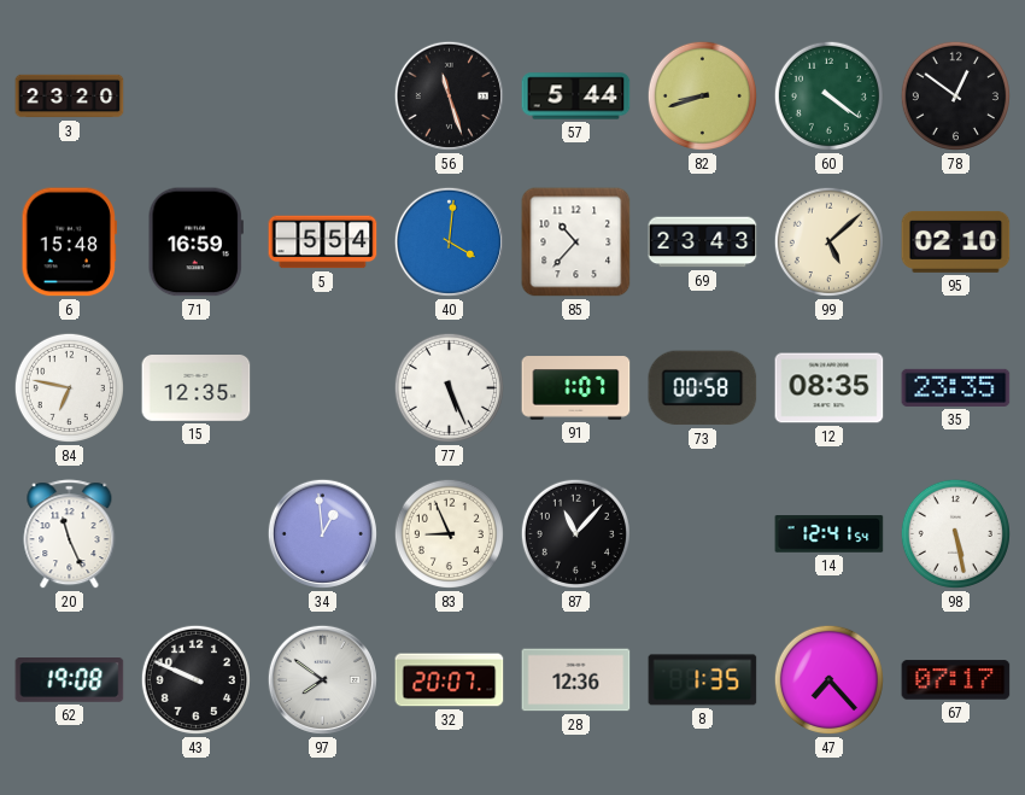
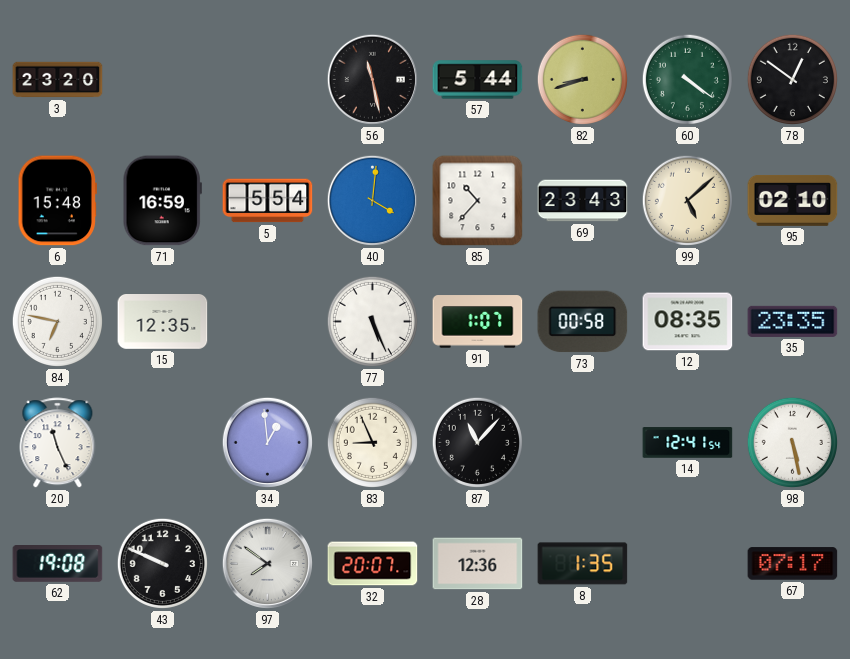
56: 11:27 -> 11:28
47: 7:23 -> none
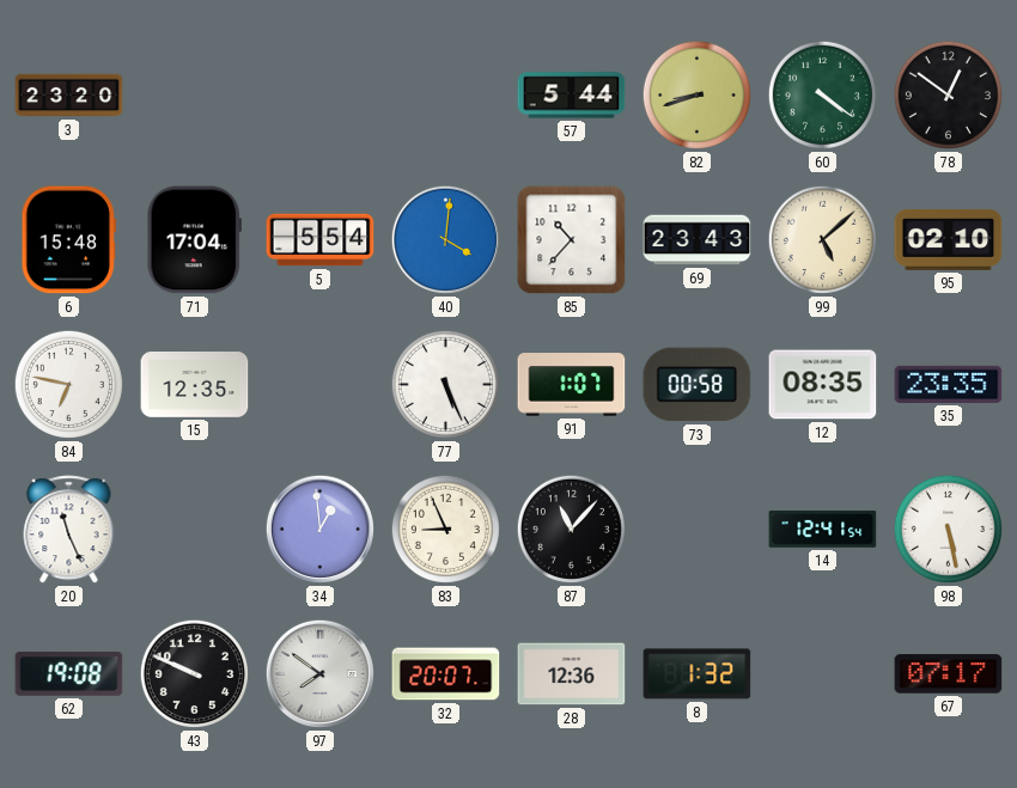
56: 11:28 -> none
71: 16:59 -> 17:04
8: 1:35 -> 1:32
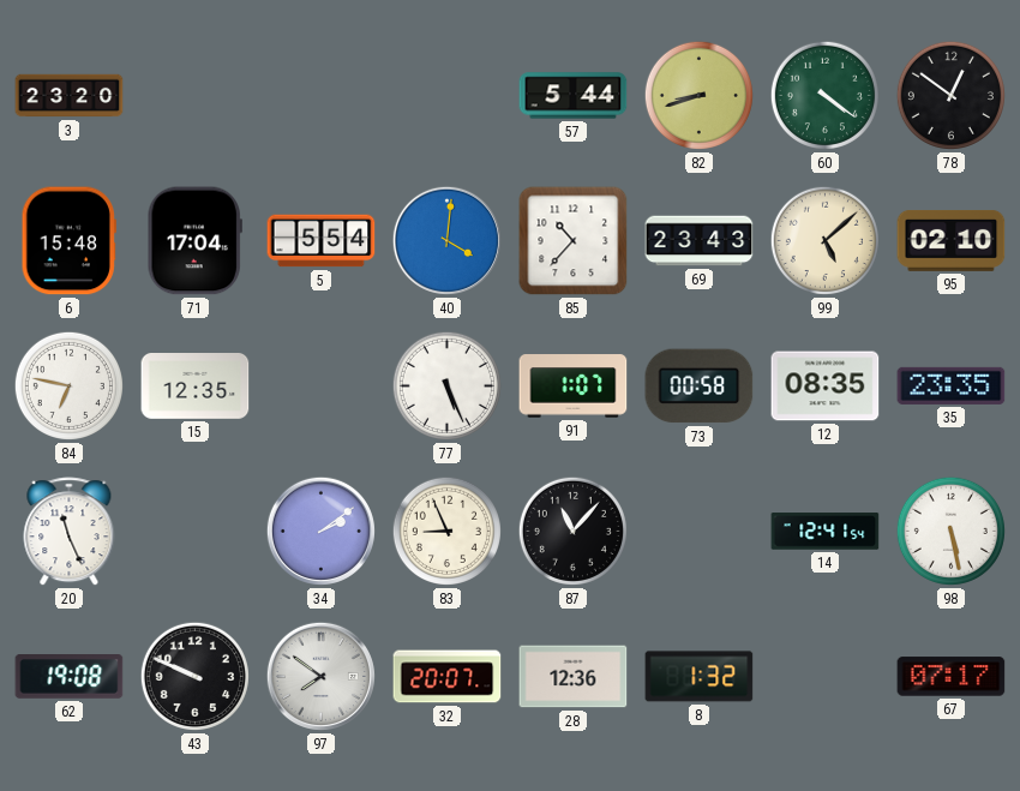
34: 12:59 -> 2:09
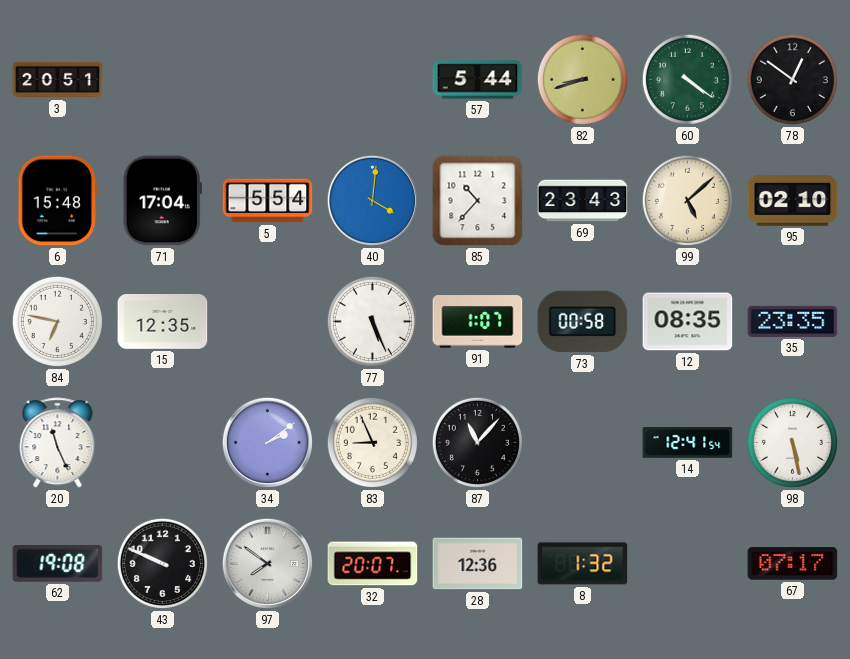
3: 23:20 -> 20:51
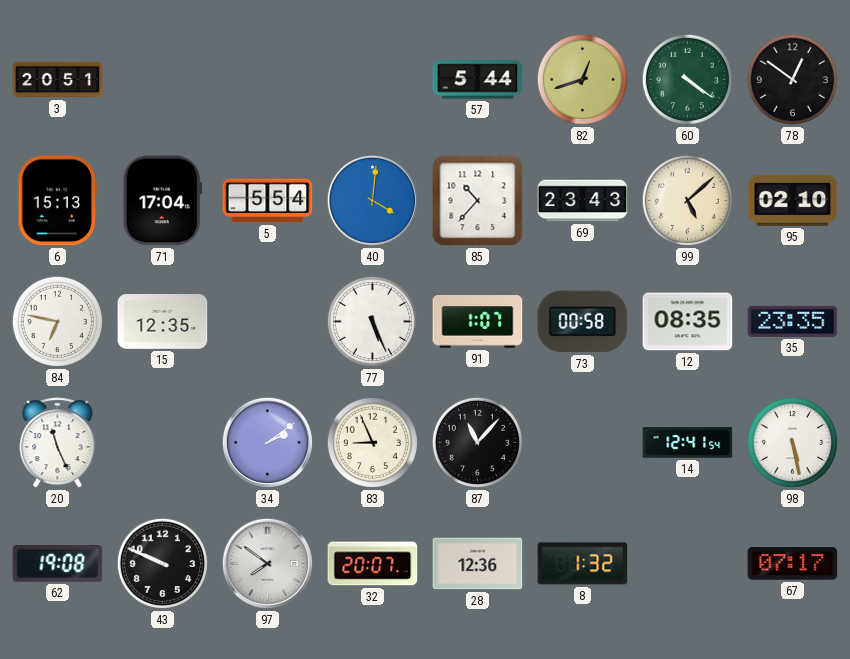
82: 8:42 -> 12:42
6: 15:48 -> 15:13
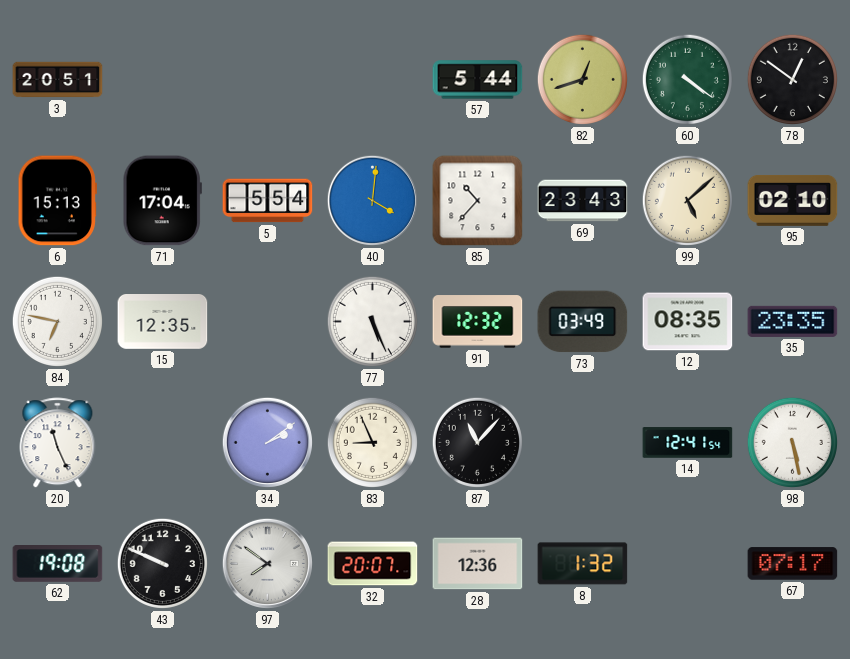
91: 1:07 -> 12:32
73: 00:58 -> 03:49
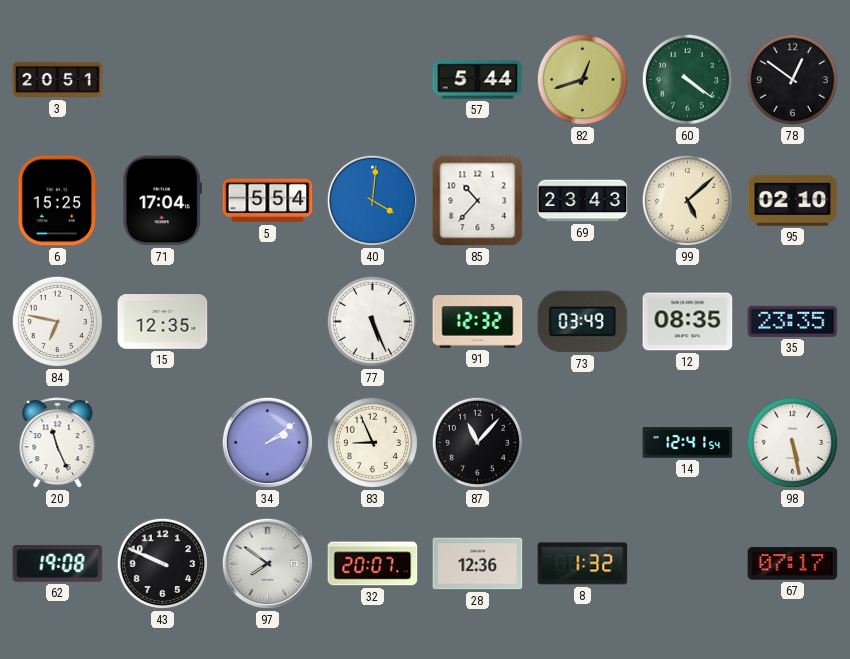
6: 15:13 -> 15:25
